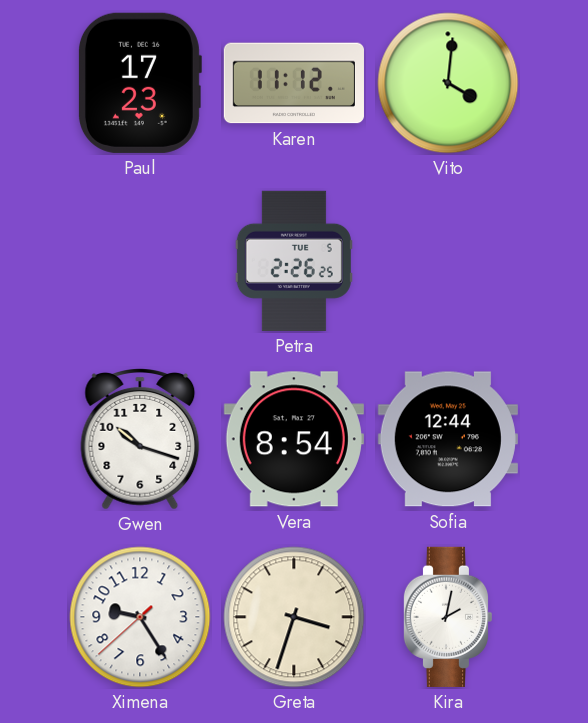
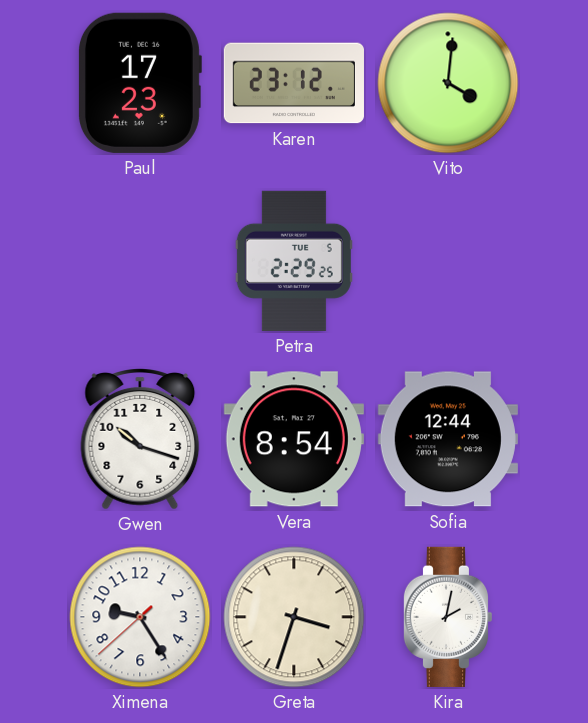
Karen: 11:12 -> 23:12
Petra: 2:26 -> 2:29
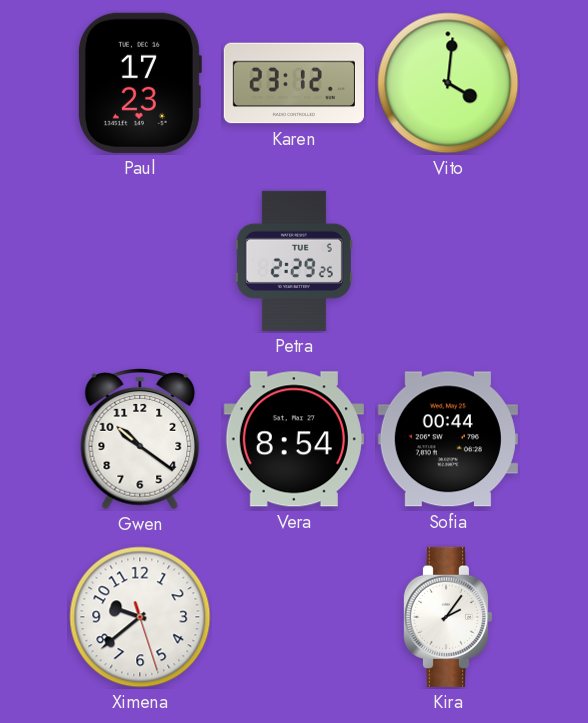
Gwen: 10:18 -> 10:21
Sofia: 12:44 -> 00:44
Ximena: 9:24 -> 9:38
Greta: 3:33 -> none
Kira: 2:02 -> 2:06
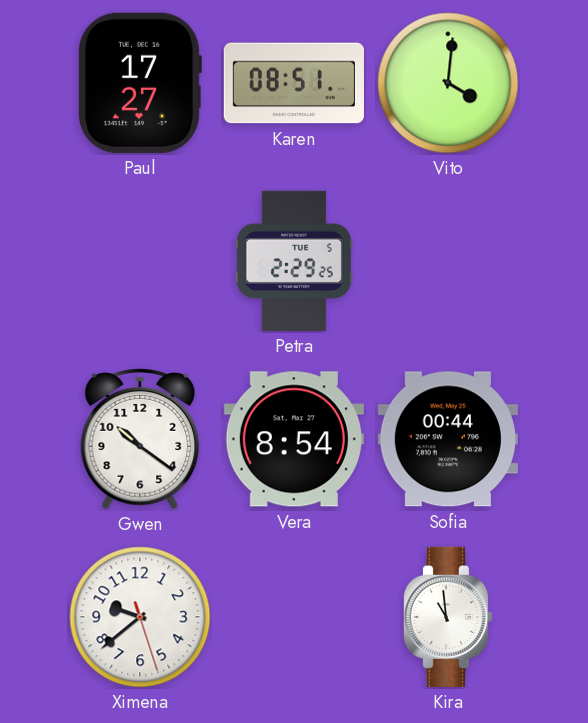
Paul: 17:23 -> 17:27
Karen: 23:12 -> 08:51
Kira: 2:06 -> 10:59
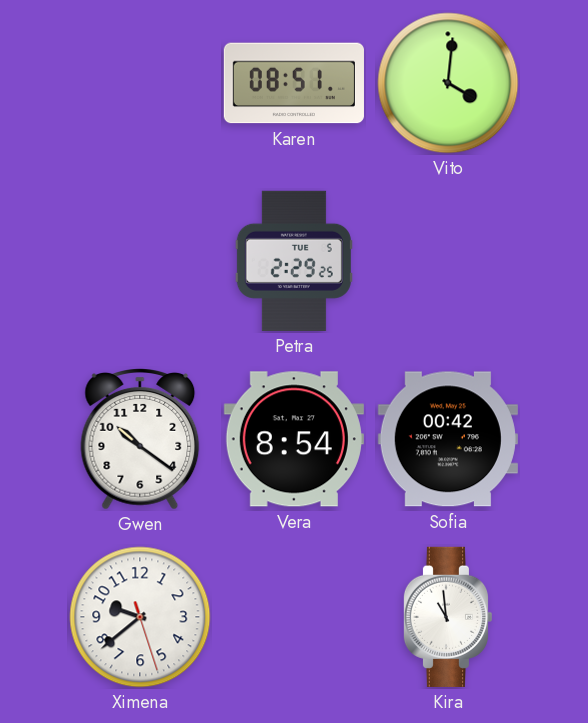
Paul: 17:27 -> none
Sofia: 00:44 -> 00:42
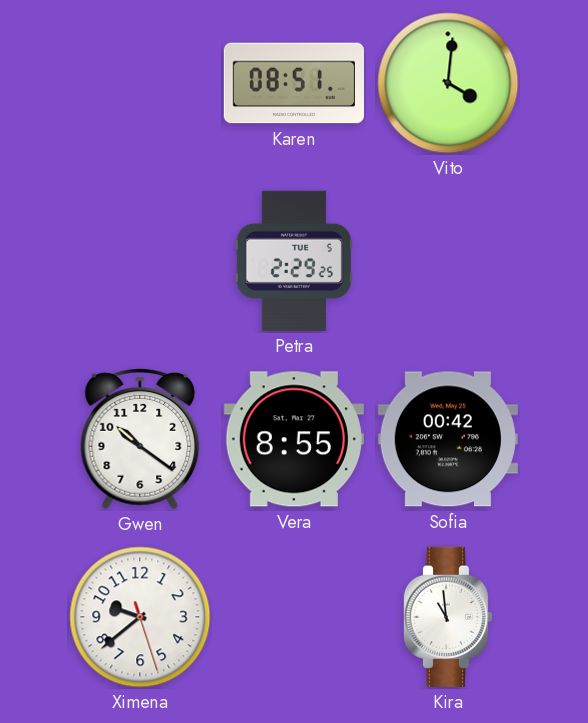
Vera: 8:54 -> 8:55
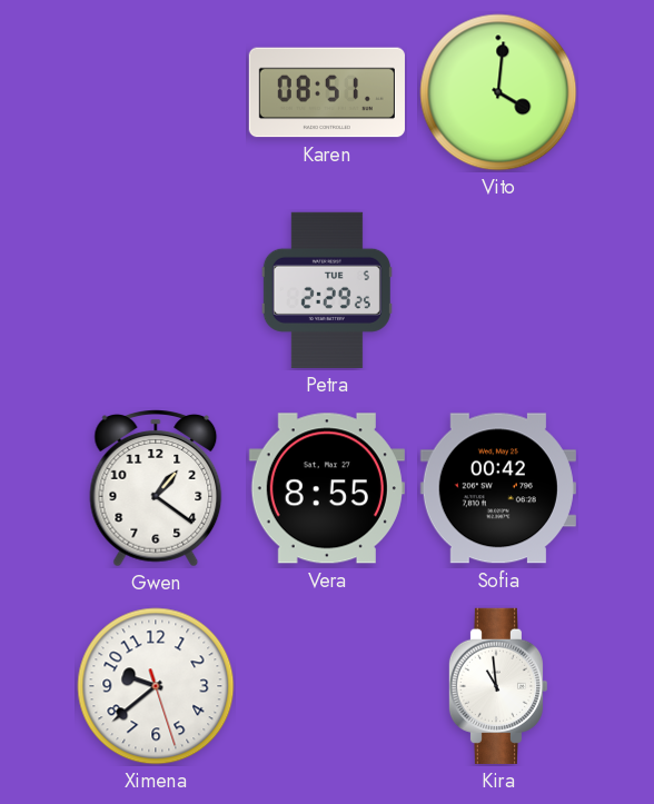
Gwen: 10:21 -> 1:21
